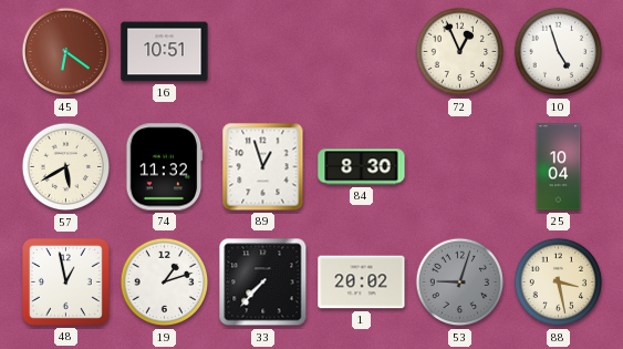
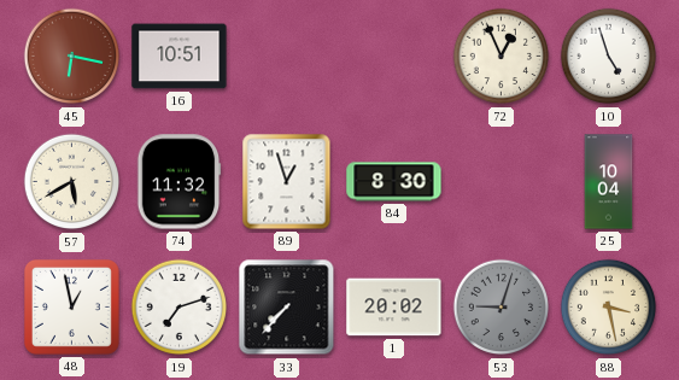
45: 6:21 -> 6:17
19: 1:12 -> 7:12
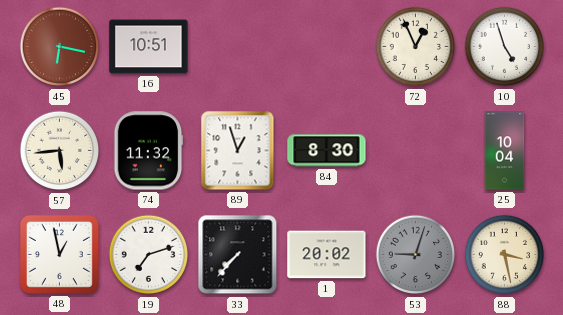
57: 5:40 -> 5:44
